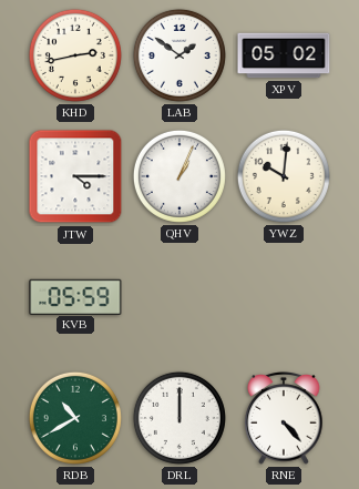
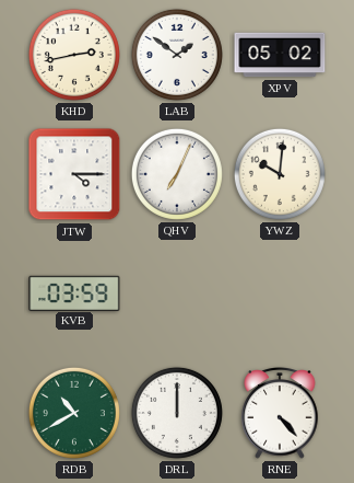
QHV: 1:04 -> 7:04
KVB: 05:59 -> 03:59
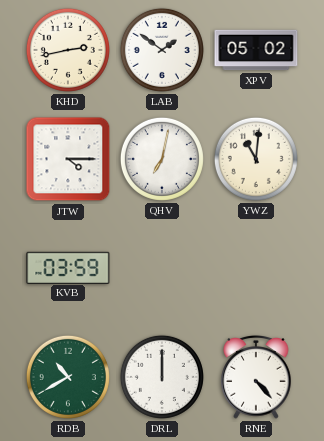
QHV: 7:04 -> 7:02
YWZ: 10:01 -> 11:01
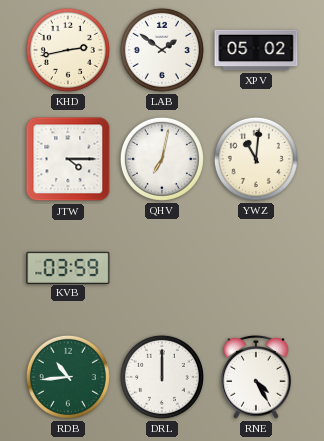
RDB: 10:40 -> 10:44
RNE: 4:23 -> 4:25
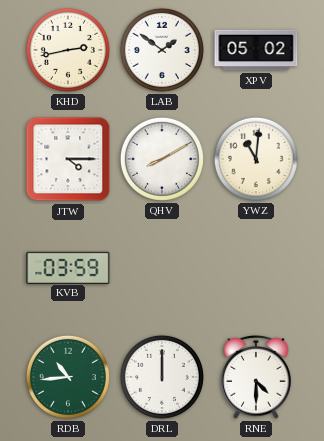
QHV: 7:02 -> 8:10
RNE: 4:25 -> 4:30
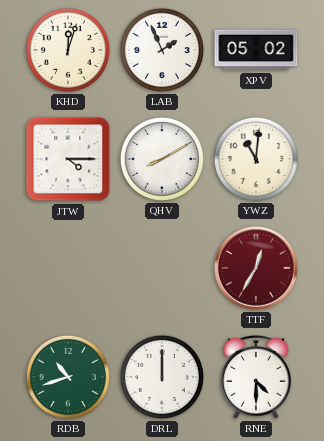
KHD: 2:43 -> 12:03
LAB: 1:51 -> 1:56
KVB: 03:59 -> none
TTF: none -> 12:35
RDB: 10:44 -> 10:42
